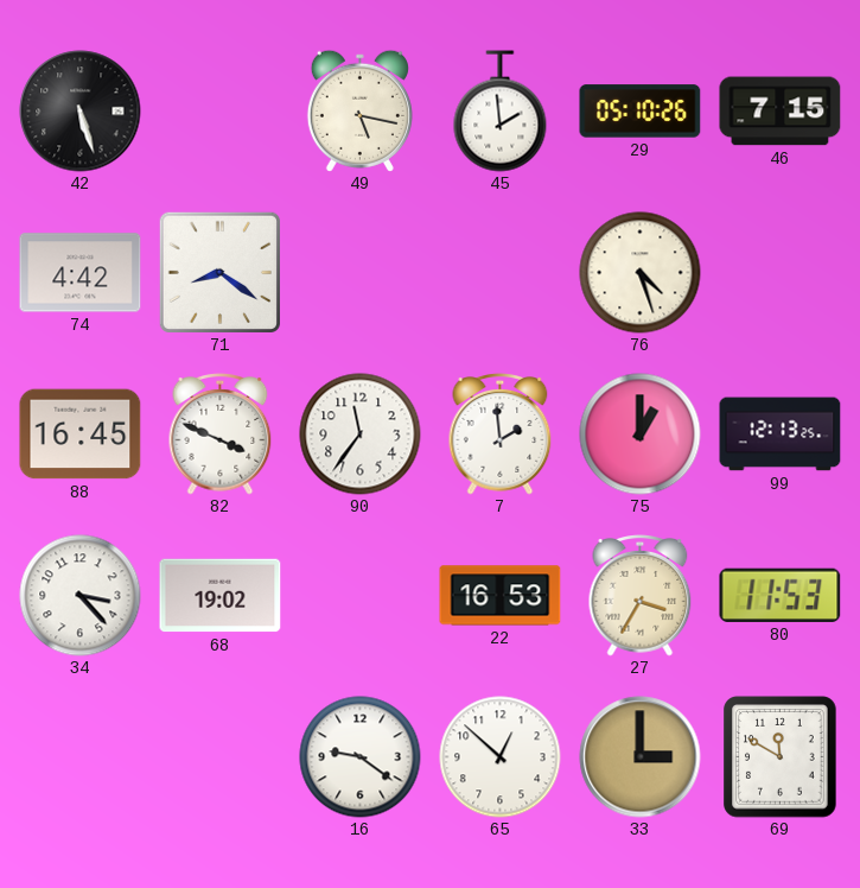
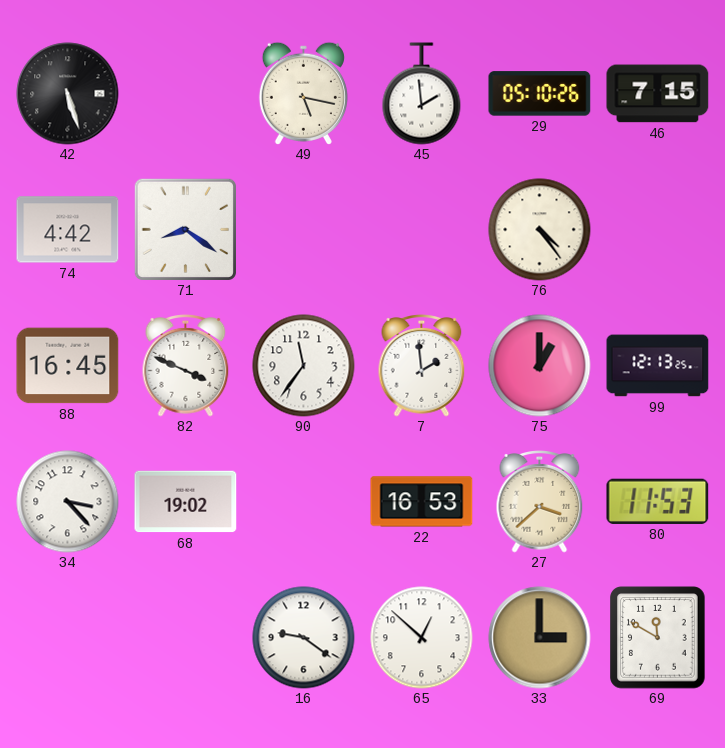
76: 4:27 -> 4:24
27: 3:35 -> 3:38
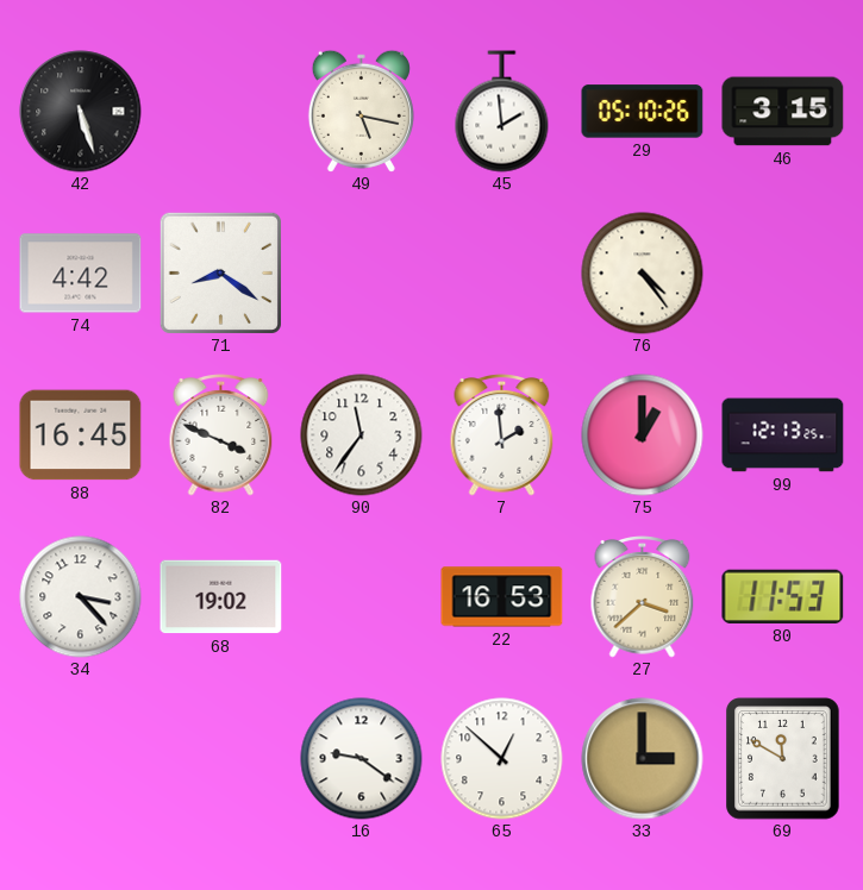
46: 7:15 -> 3:15
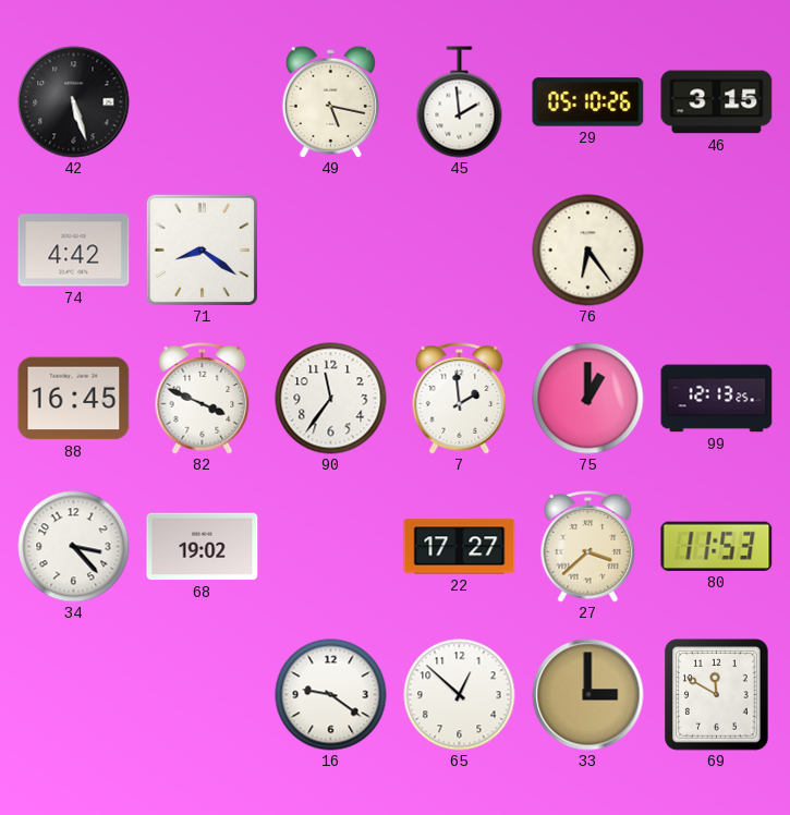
76: 4:24 -> 6:24
22: 16:53 -> 17:27
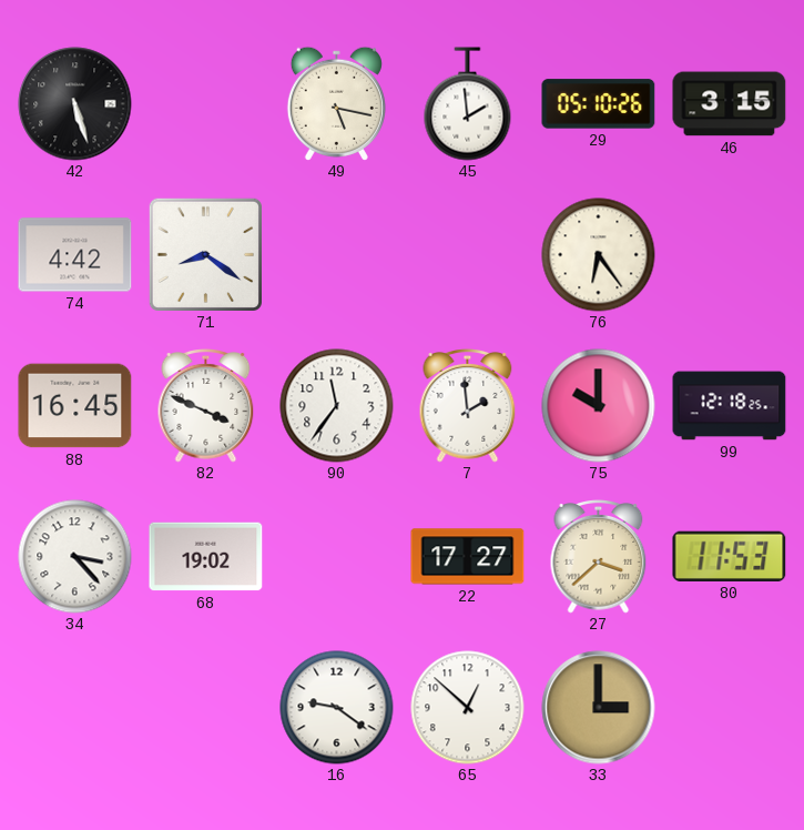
75: 1:00 -> 10:00
99: 12:13 -> 12:18
69: 11:50 -> none
